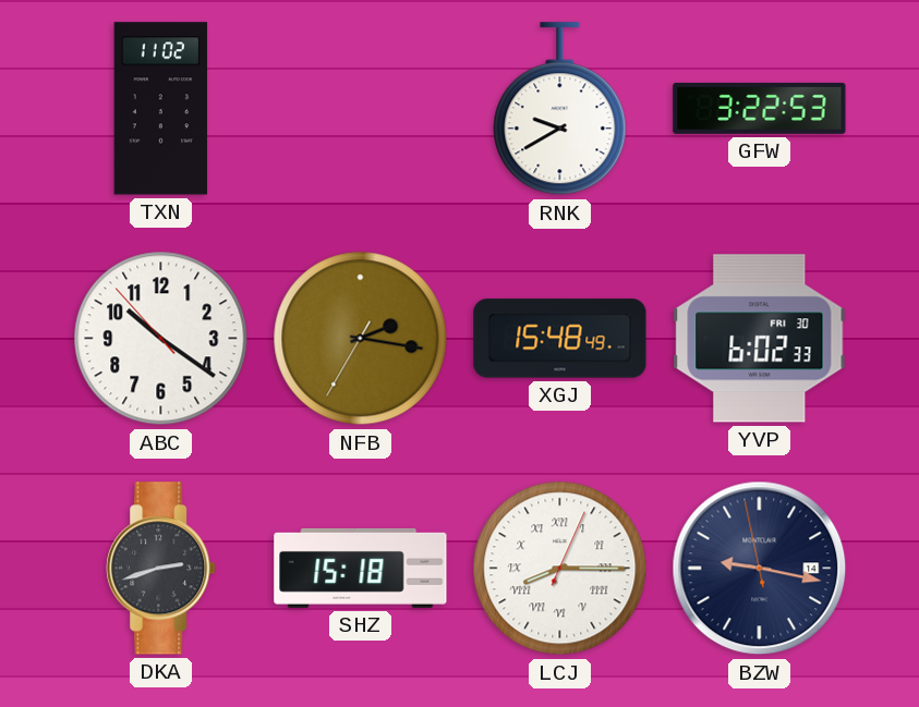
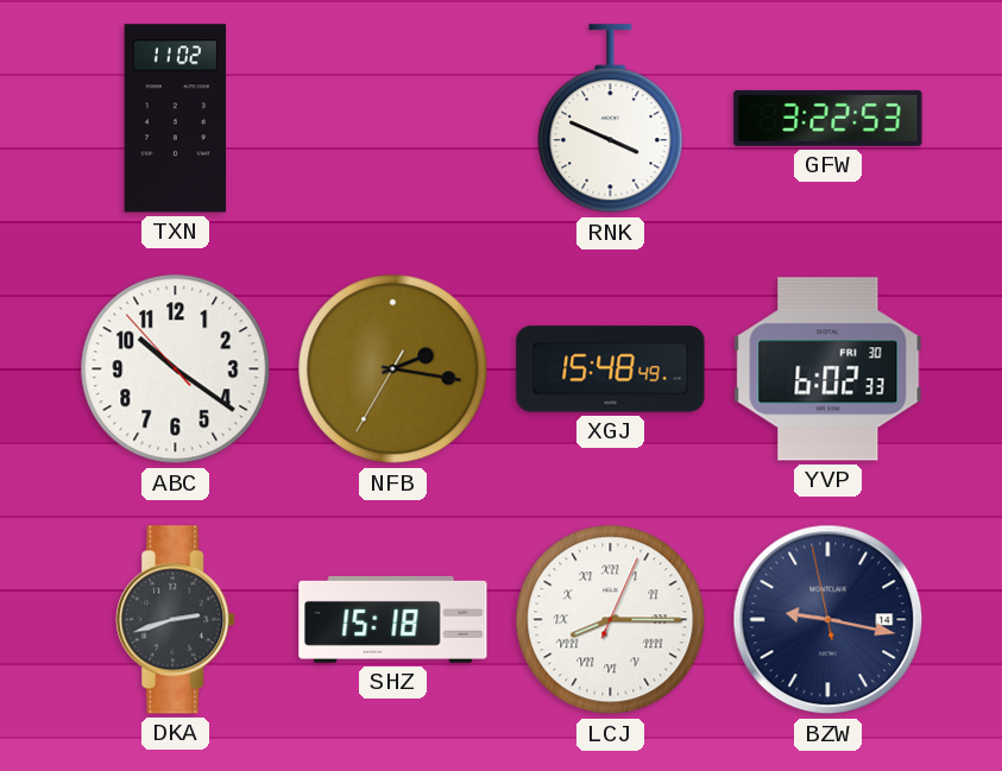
RNK: 9:40 -> 3:49
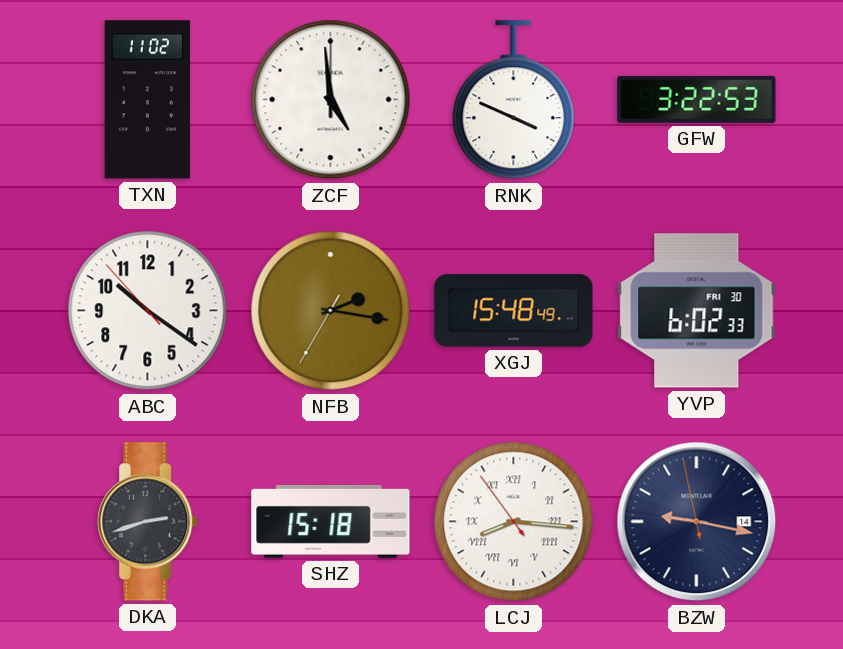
ZCF: none -> 4:59
LCJ: 8:15:04 -> 8:15:54
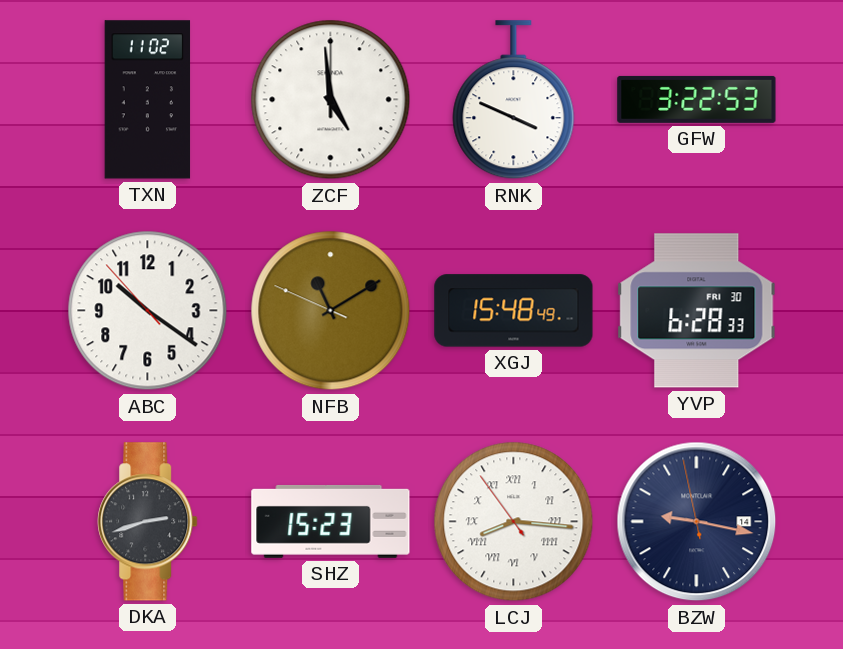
NFB: 2:16 -> 11:09
YVP: 6:02 -> 6:28
SHZ: 15:18 -> 15:23
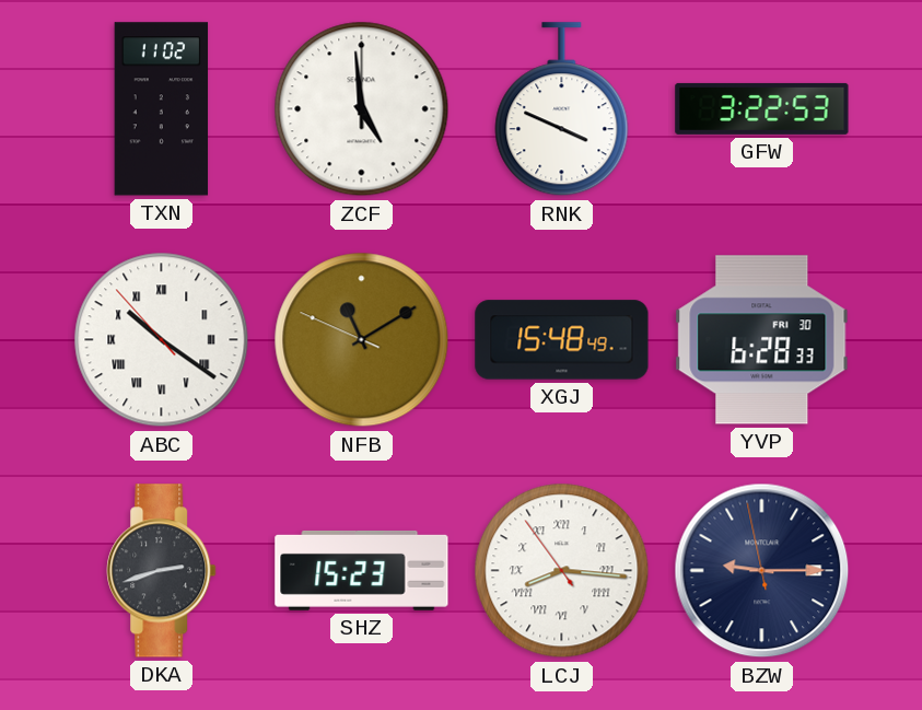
ABC numerals: Arabic -> Roman
BZW: 9:16 -> 9:14
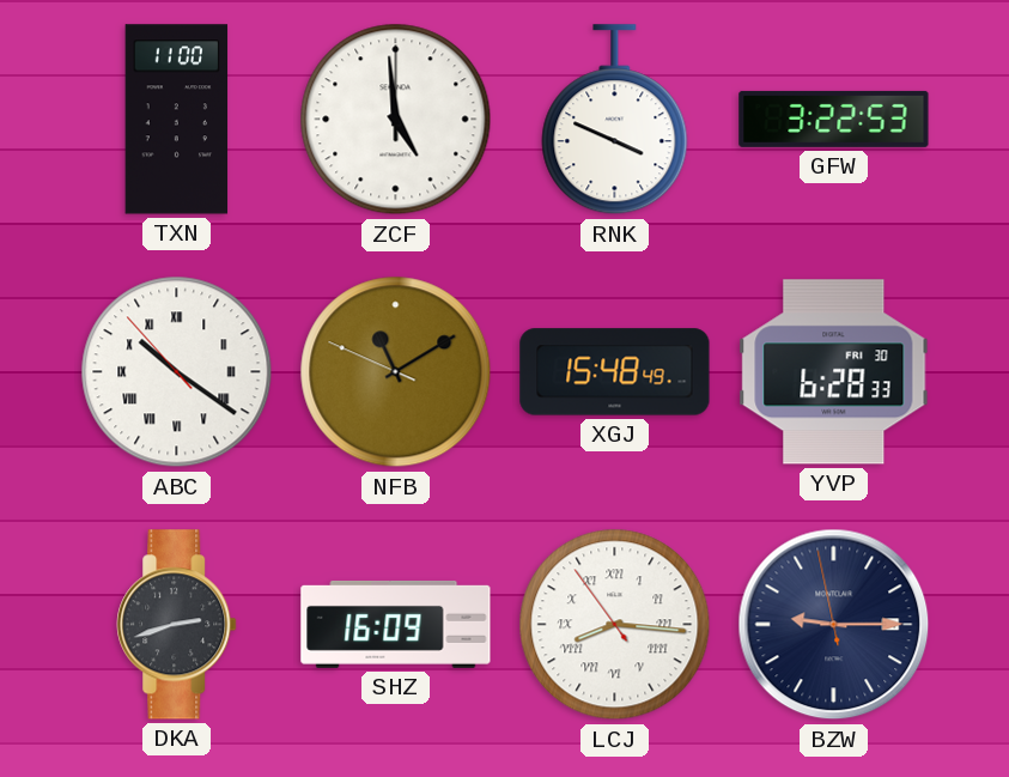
TXN: 11:02 -> 11:00
SHZ: 15:23 -> 16:09
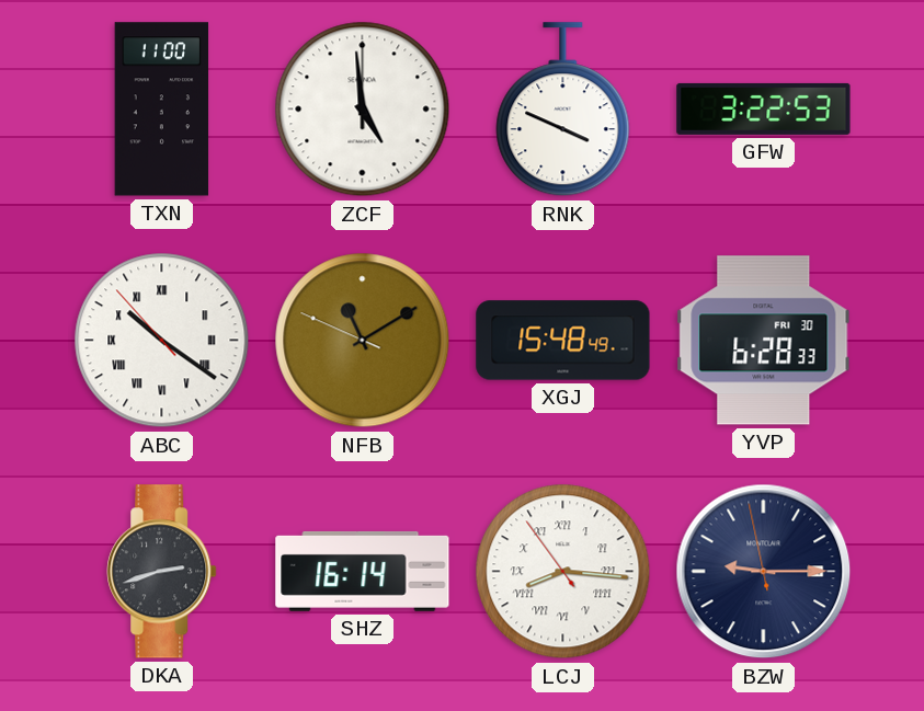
SHZ: 16:09 -> 16:14
